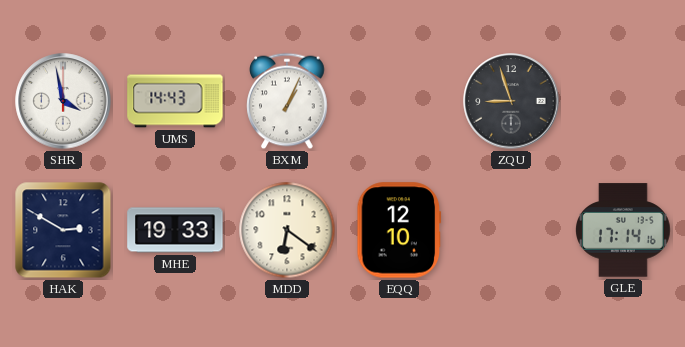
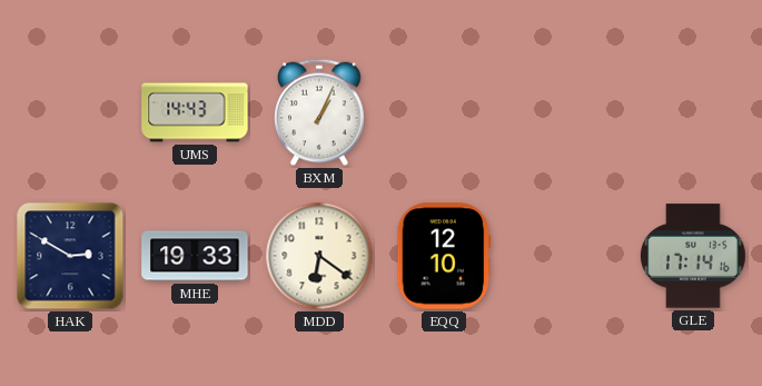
SHR: 3:58 -> none
ZQU: 8:57 -> none
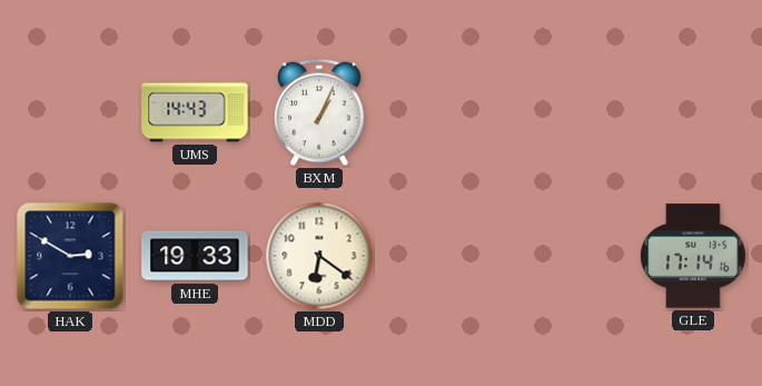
EQQ: 12:10 -> none
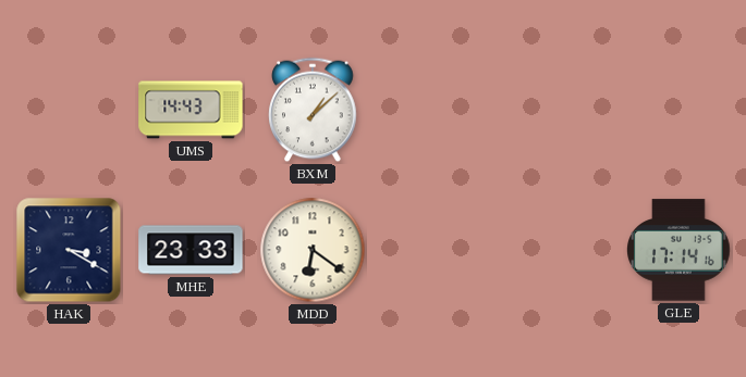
BXM: 1:04 -> 1:08
HAK: 2:50 -> 3:20
MHE: 19:33 -> 23:33
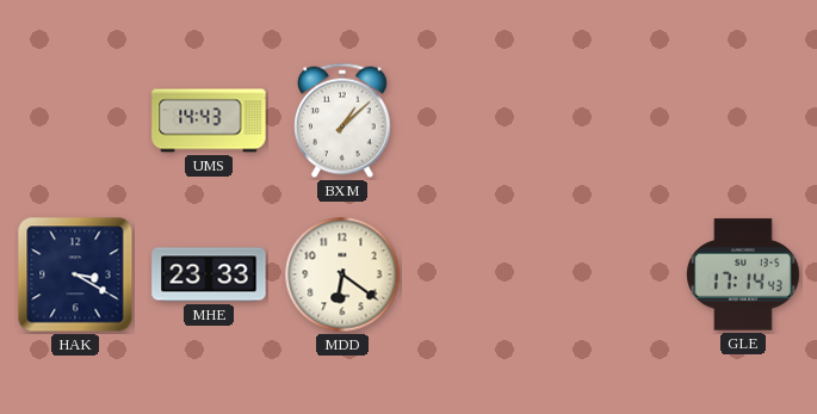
GLE: 17:14:16 -> 17:14:43
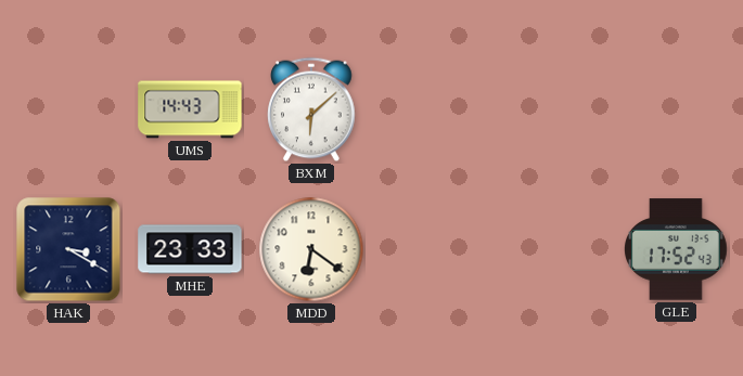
BXM: 1:08 -> 6:08
GLE: 17:14 -> 17:52
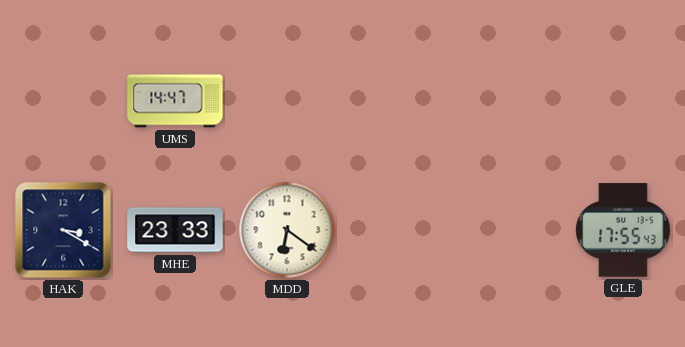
UMS: 14:43 -> 14:47
BXM: 6:08 -> none
GLE: 17:52 -> 17:55
